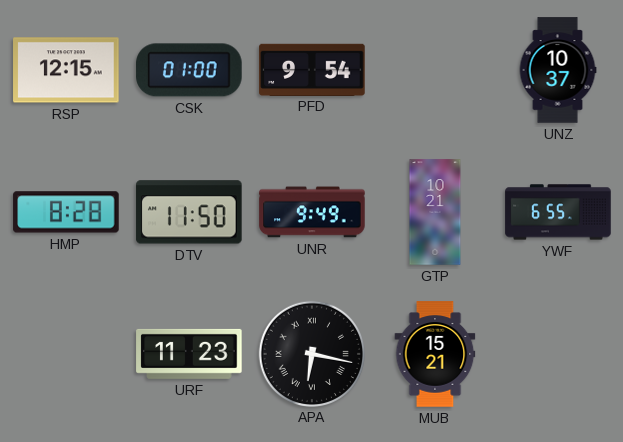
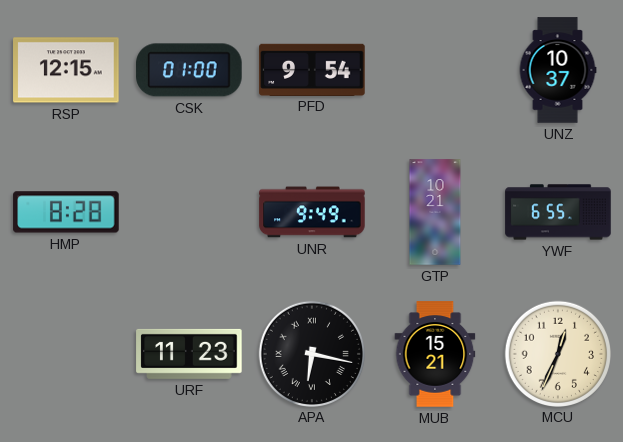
DTV: 11:50 -> none
MCU: none -> 12:34
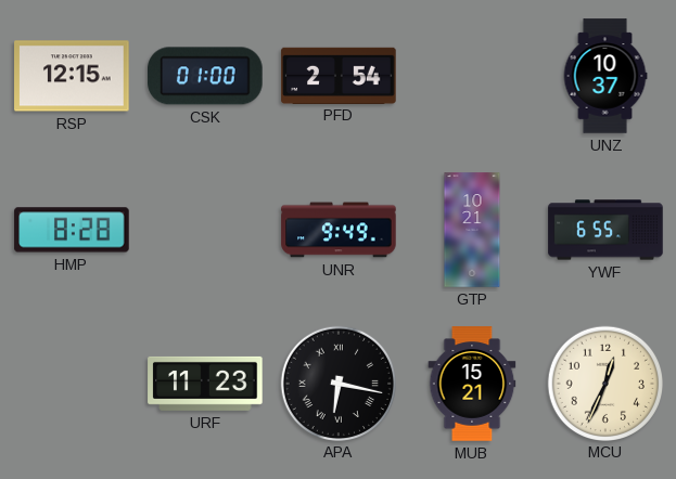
PFD: 9:54 -> 2:54
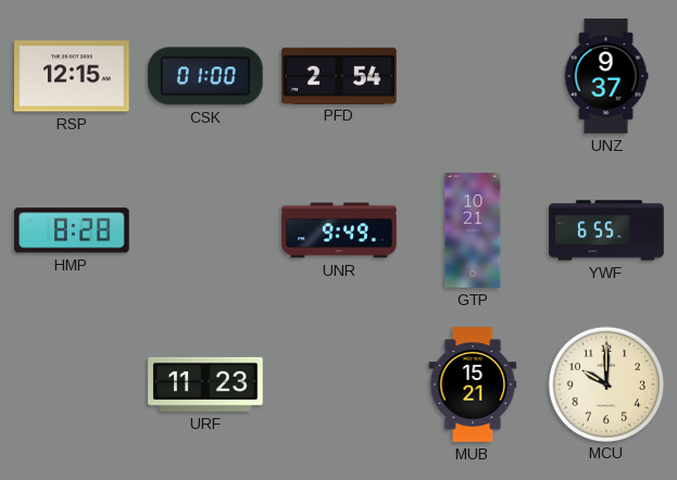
UNZ: 10:37 -> 9:37
APA: 6:17 -> none
MCU: 12:34 -> 10:00
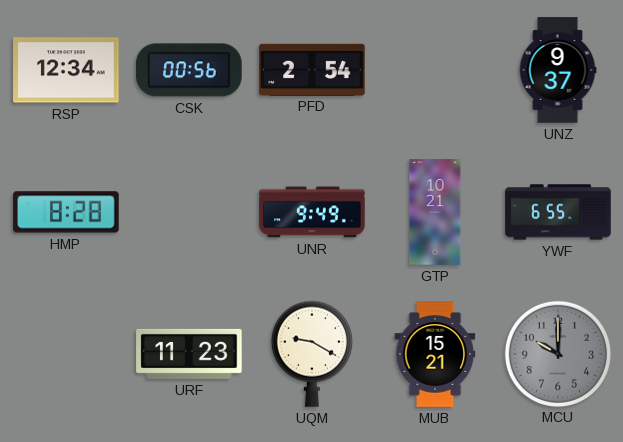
RSP: 12:15 -> 12:34
CSK: 01:00 -> 00:56
UQM: none -> 9:20
MCU dial: cream -> grey
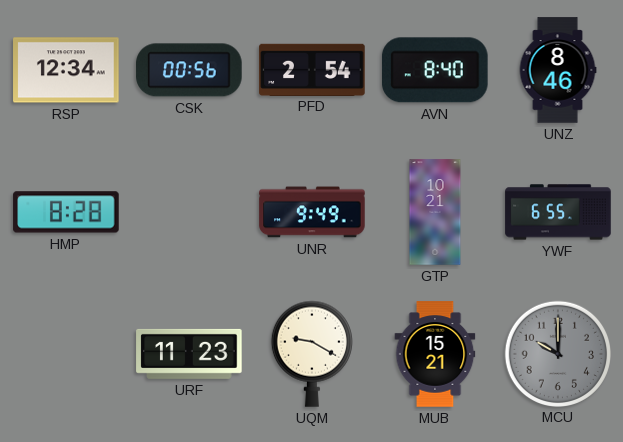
AVN: none -> 8:40
UNZ: 9:37 -> 8:46
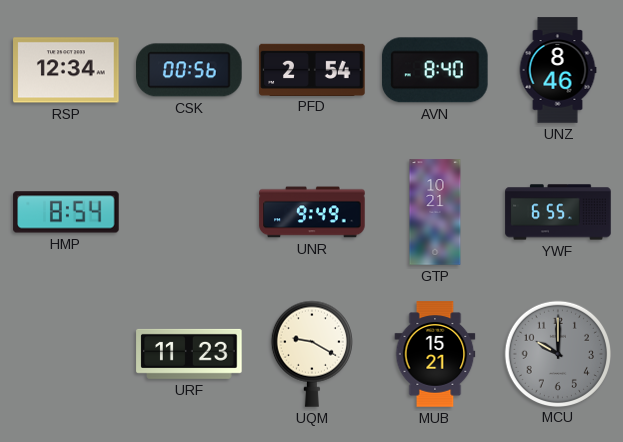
HMP: 8:28 -> 8:54
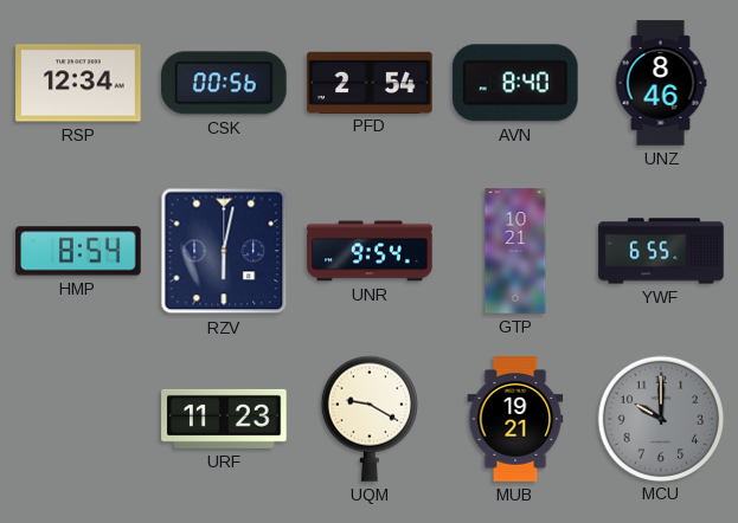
RZV: none -> 6:02
UNR: 9:49 -> 9:54
MUB: 15:21 -> 19:21
